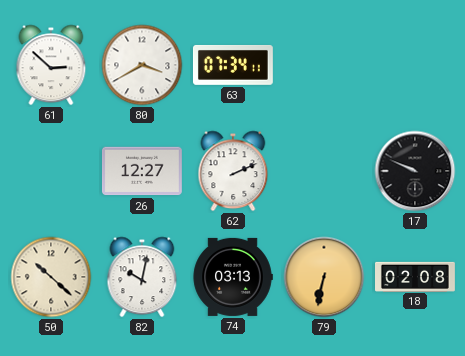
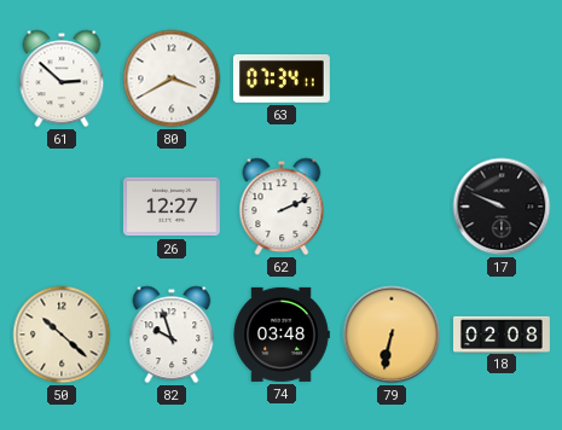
82: 10:02 -> 9:57
74: 03:13 -> 03:48
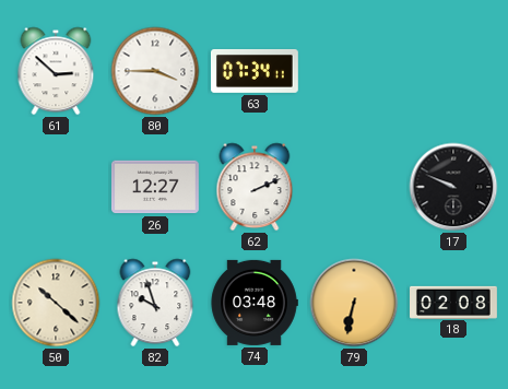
80: 3:40 -> 3:45
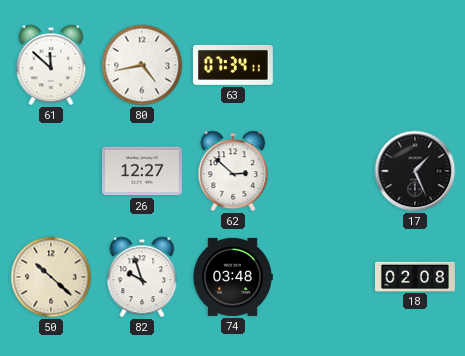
61: 2:52 -> 11:52
80: 3:45 -> 4:43
62: 2:11 -> 2:52
17: 9:49 -> 1:26
79: 6:32 -> none
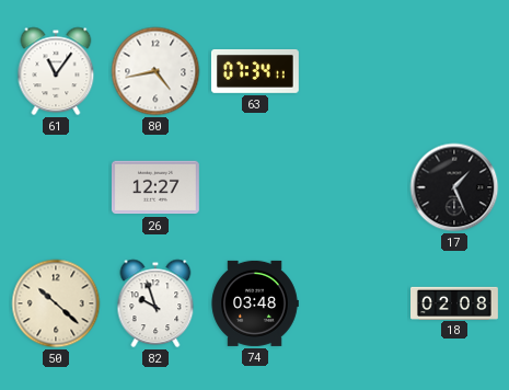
61: 11:52 -> 11:06
62: 2:52 -> none
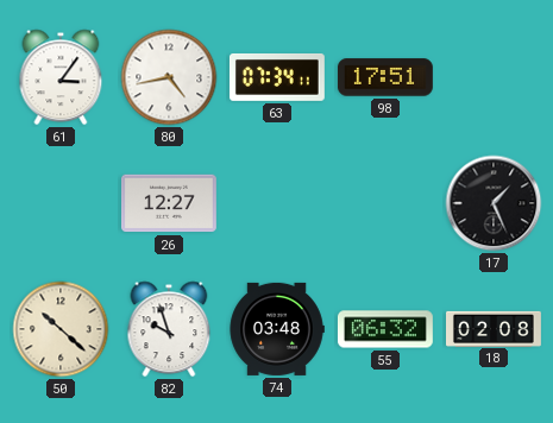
61: 11:06 -> 3:06
98: none -> 17:51
55: none -> 06:32
